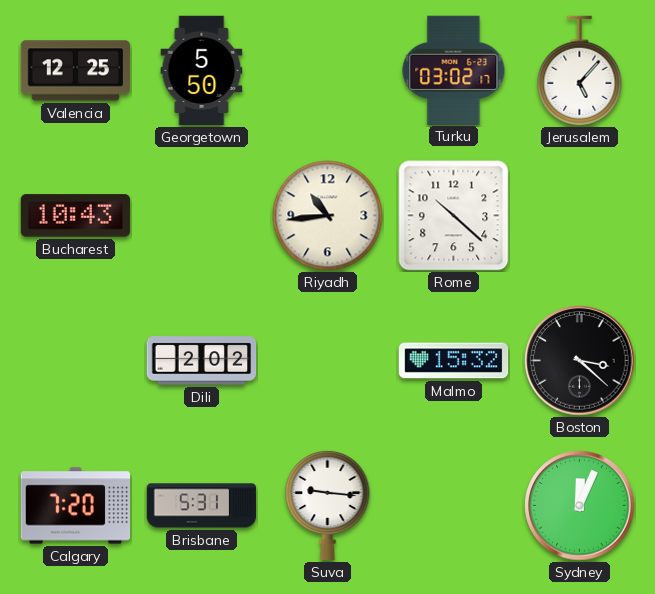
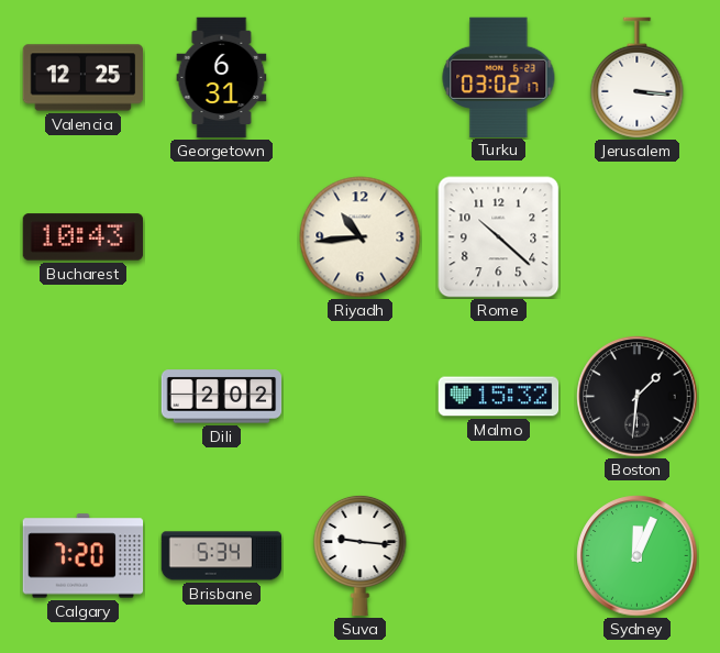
Georgetown: 5:50 -> 6:31
Jerusalem: 5:07 -> 3:16
Boston: 3:22 -> 1:31
Brisbane: 5:31 -> 5:34
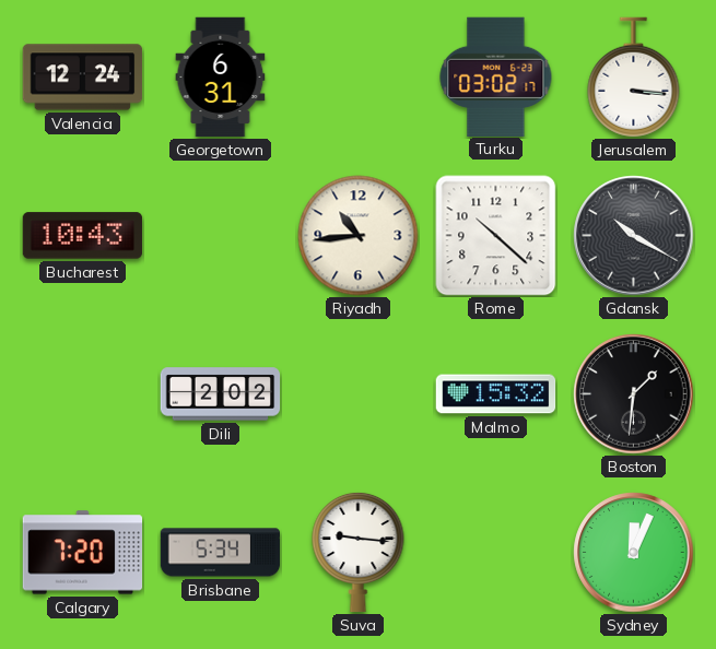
Valencia: 12:25 -> 12:24
Gdansk: none -> 10:20
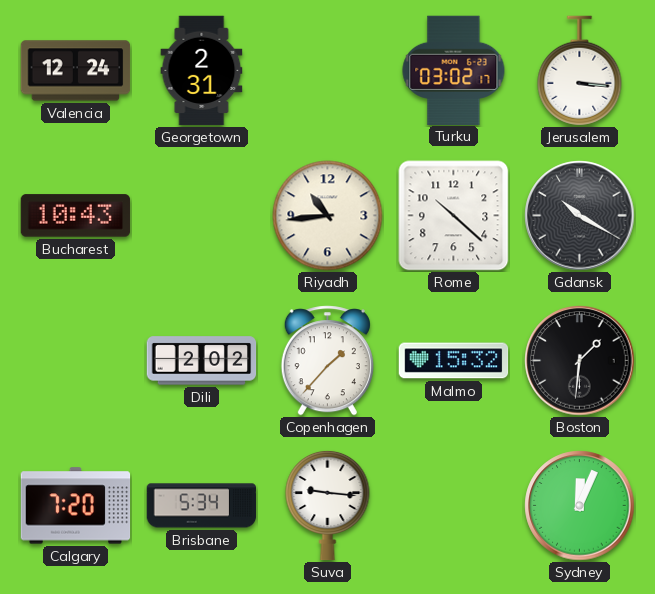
Georgetown: 6:31 -> 2:31
Copenhagen: none -> 1:37
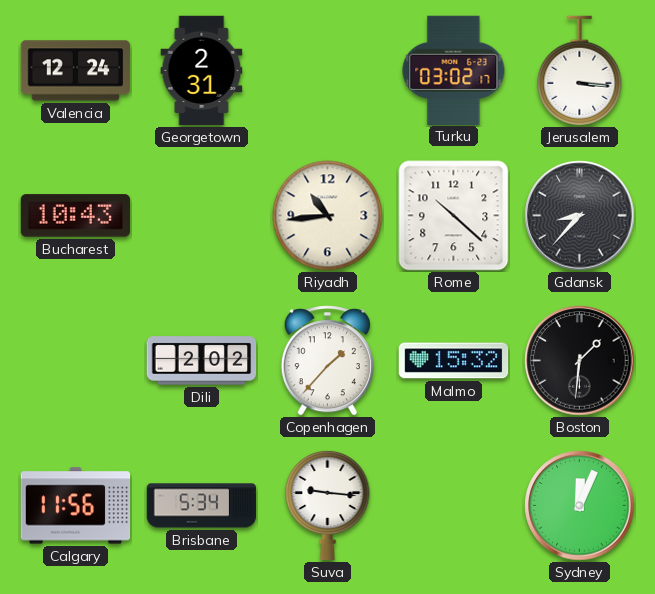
Gdansk: 10:20 -> 8:37
Calgary: 7:20 -> 11:56
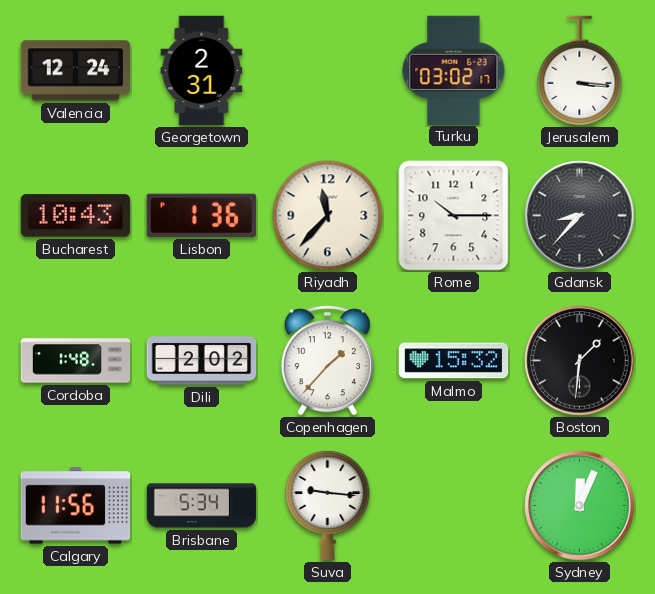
Lisbon: none -> 1:36
Riyadh: 10:44 -> 11:37
Rome: 10:22 -> 10:15
Cordoba: none -> 1:48
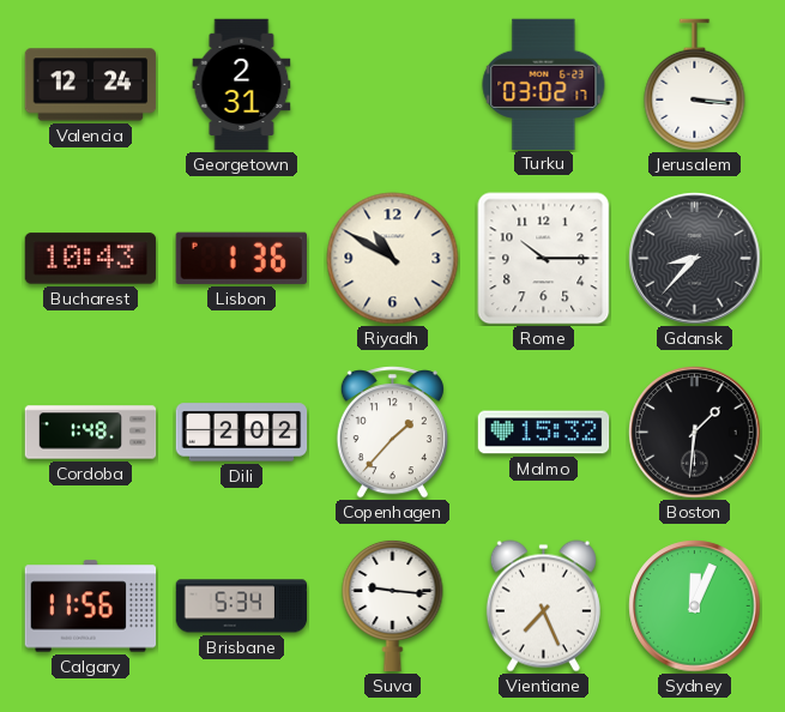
Riyadh: 11:37 -> 10:50
Vientiane: none -> 7:26
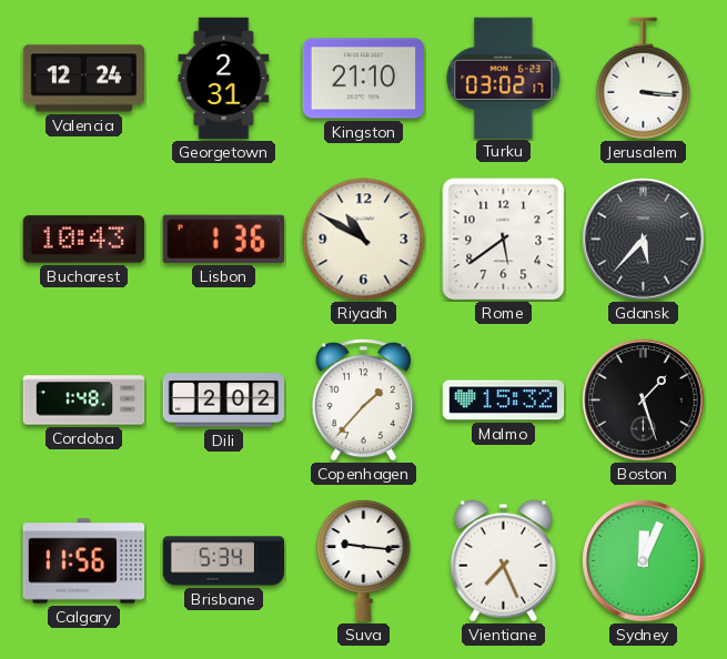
Kingston: none -> 21:10
Rome: 10:15 -> 5:39
Gdansk: 8:37 -> 5:37
Boston: 1:31 -> 1:27
